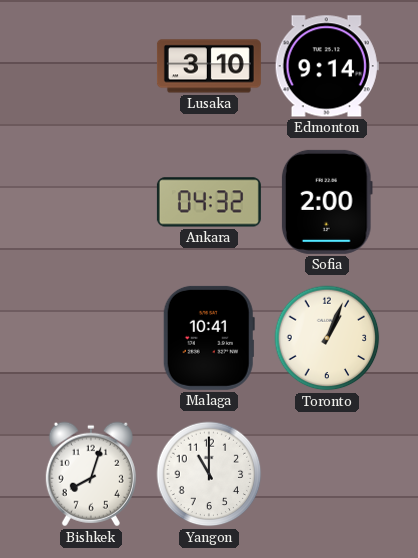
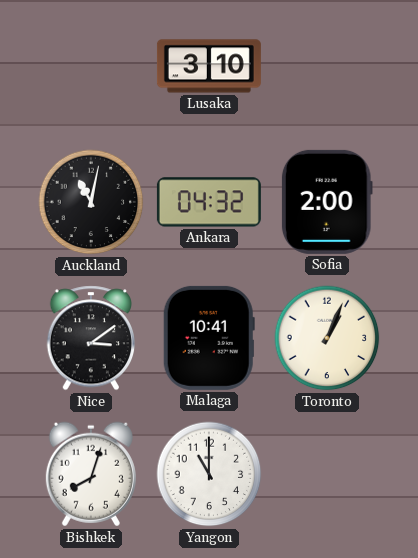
Edmonton: 9:14 -> none
Auckland: none -> 11:02
Nice: none -> 3:09
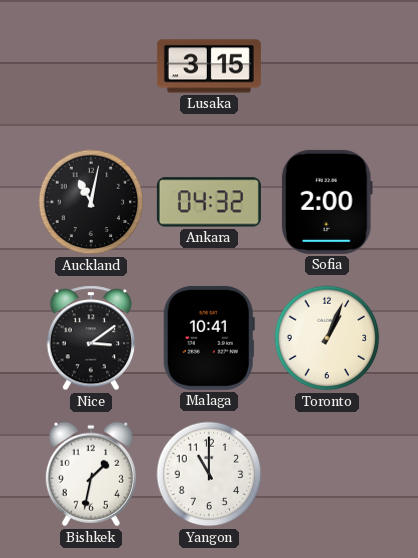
Lusaka: 3:10 -> 3:15
Bishkek: 8:03 -> 1:32
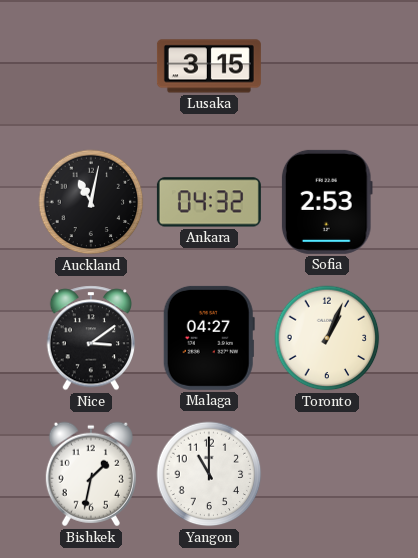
Sofia: 2:00 -> 2:53
Malaga: 10:41 -> 04:27
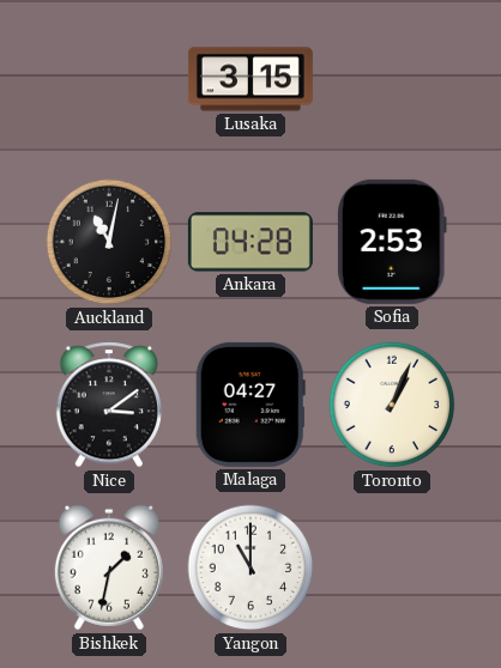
Ankara: 04:32 -> 04:28
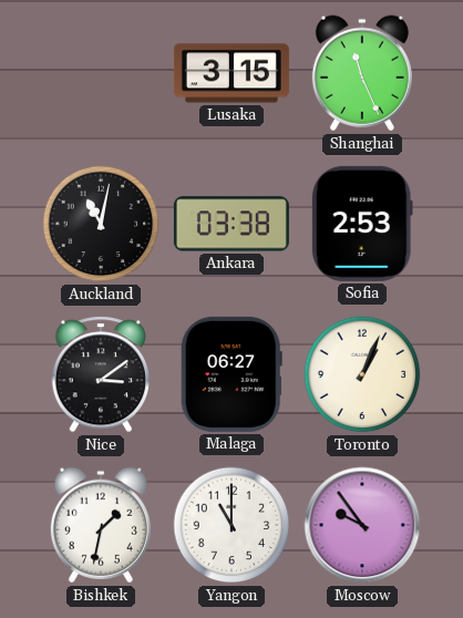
Shanghai: none -> 11:26
Ankara: 04:28 -> 03:38
Malaga: 04:27 -> 06:27
Moscow: none -> 9:54
